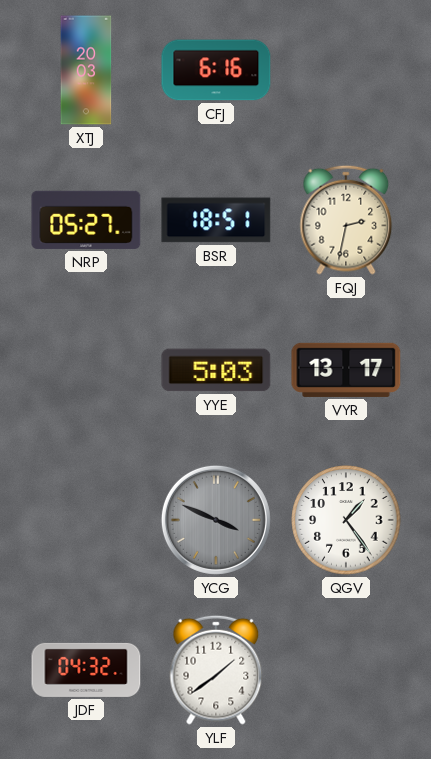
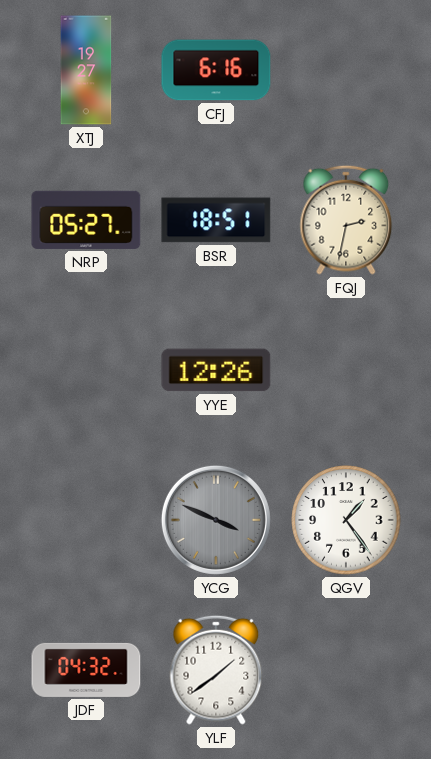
XTJ: 20:03 -> 19:27
YYE: 5:03 -> 12:26
VYR: 13:17 -> none
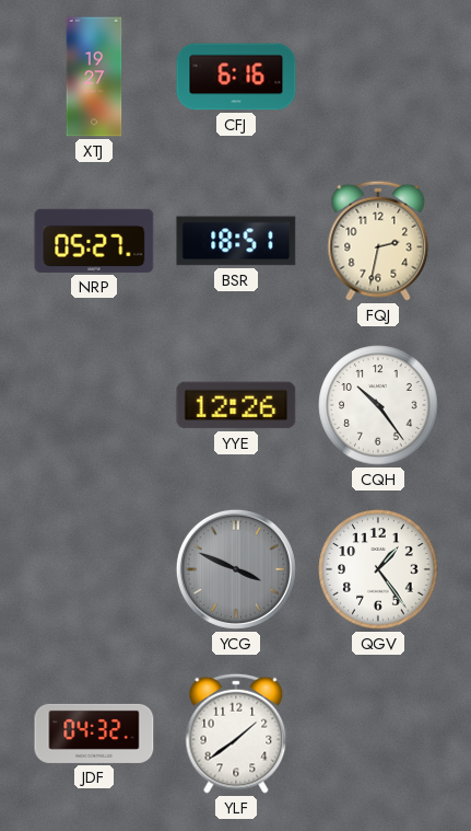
CQH: none -> 10:24
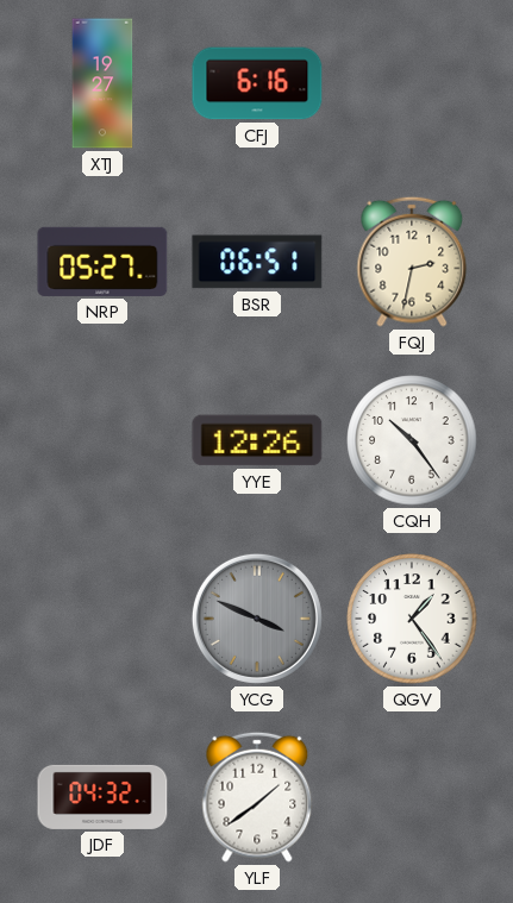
BSR: 18:51 -> 06:51
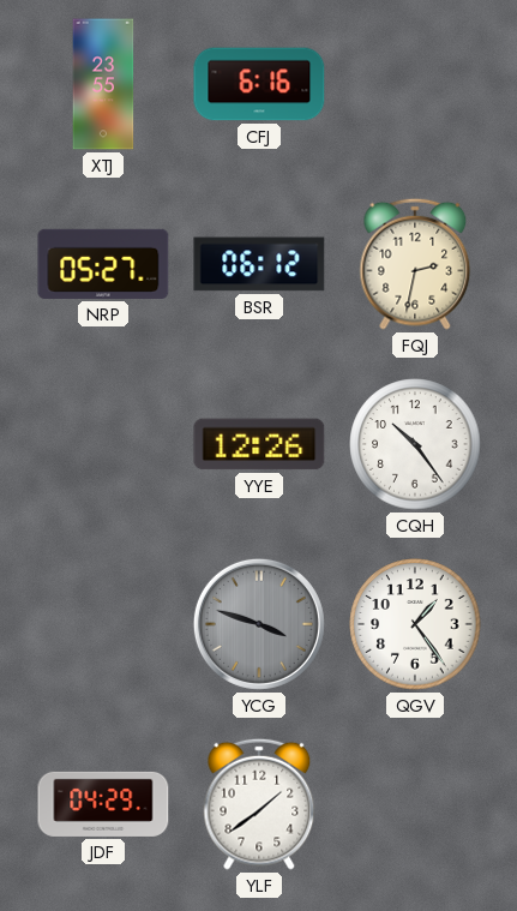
XTJ: 19:27 -> 23:55
BSR: 06:51 -> 06:12
YCG: 3:49 -> 3:48
JDF: 04:32 -> 04:29
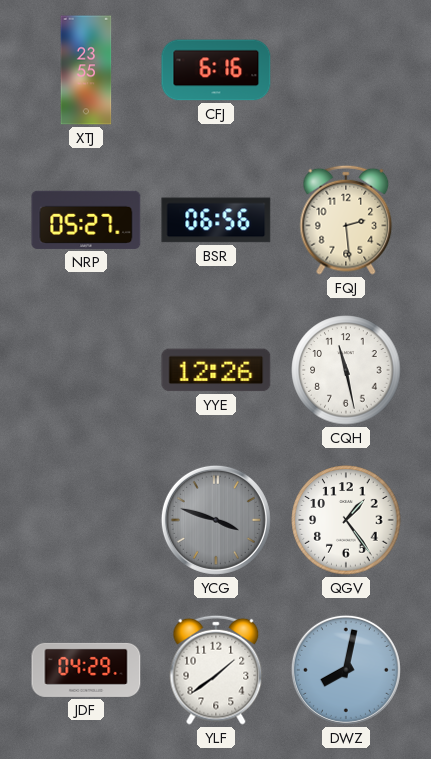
BSR: 06:12 -> 06:56
FQJ: 2:32 -> 2:29
CQH: 10:24 -> 11:28
DWZ: none -> 8:02
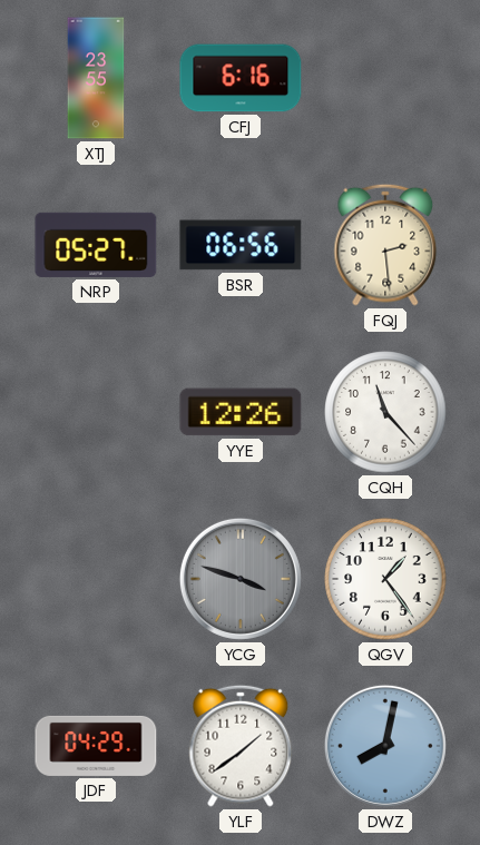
CQH: 11:28 -> 11:23
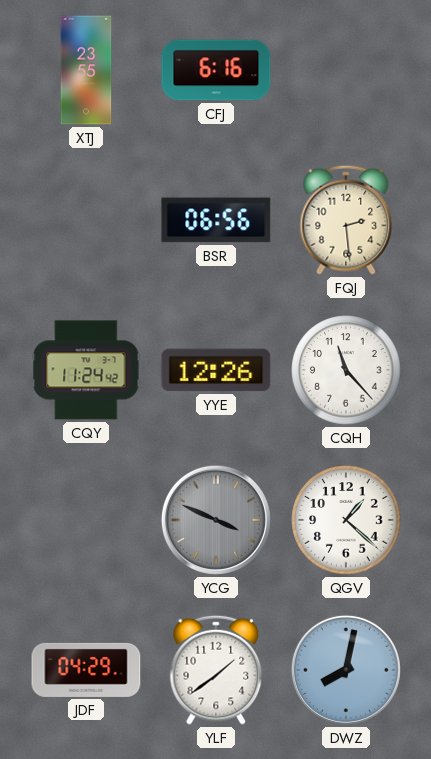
NRP: 05:27 -> none
CQY: none -> 11:24
YCG: 3:48 -> 3:49
QGV: 1:24 -> 1:22
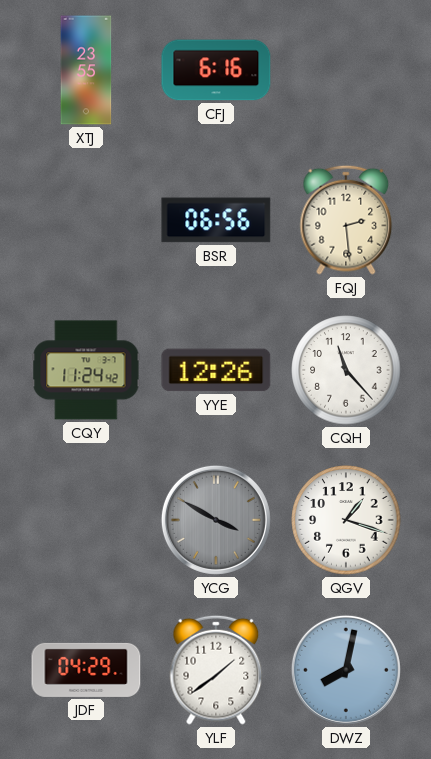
YCG: 3:49 -> 3:50
QGV: 1:22 -> 1:18
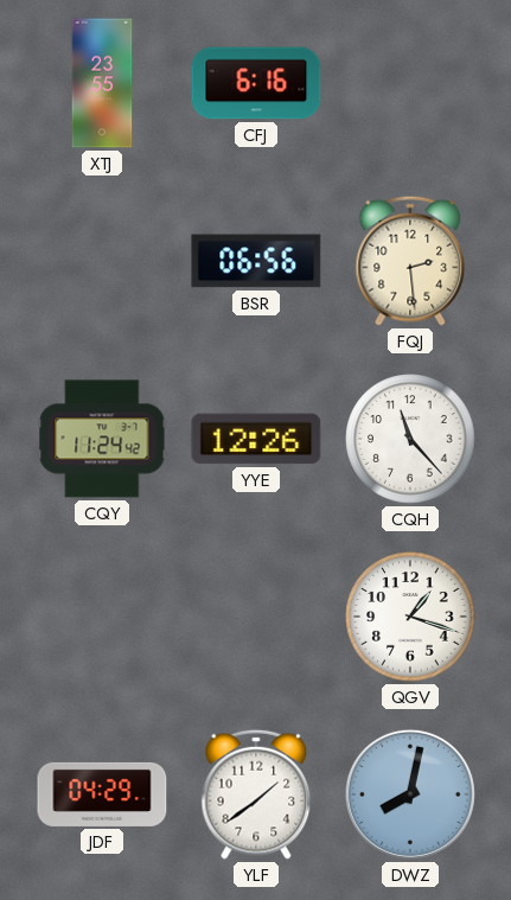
YCG: 3:50 -> none
